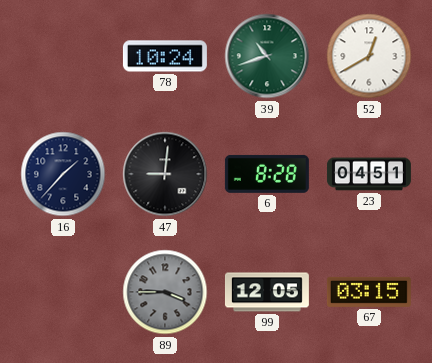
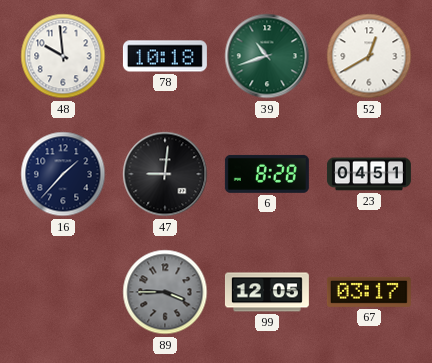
48: none -> 9:59
78: 10:24 -> 10:18
67: 03:15 -> 03:17
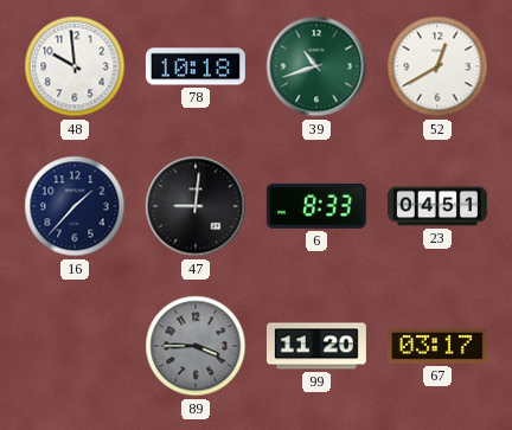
6: 8:28 -> 8:33
99: 12:05 -> 11:20
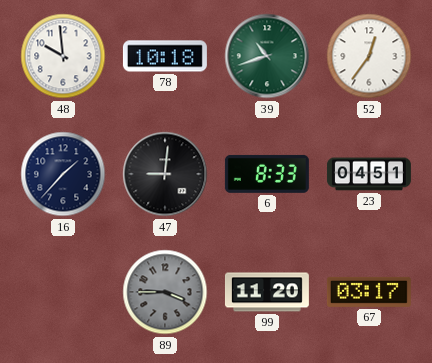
52: 12:40 -> 12:36
